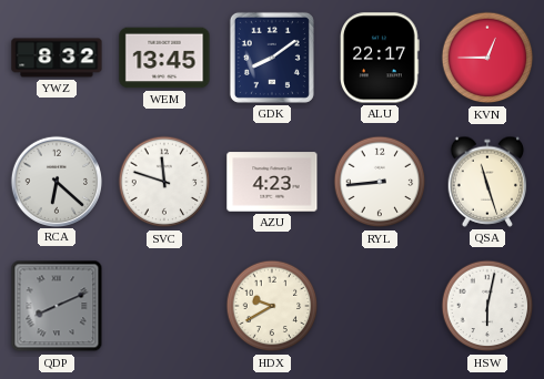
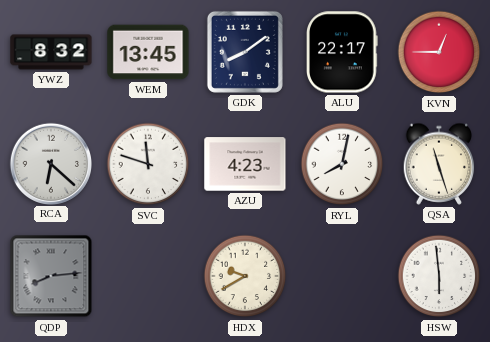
RYL: 8:44 -> 8:02
QDP: 8:11 -> 8:14
HSW: 6:02 -> 5:59
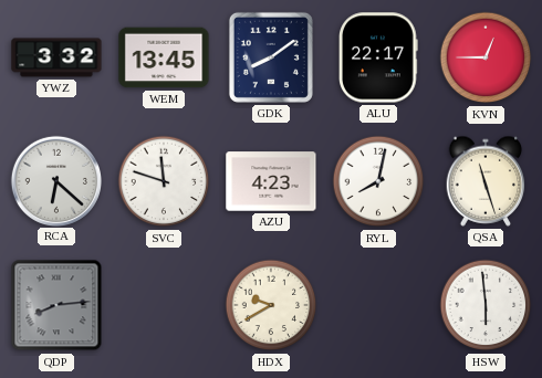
YWZ: 8:32 -> 3:32
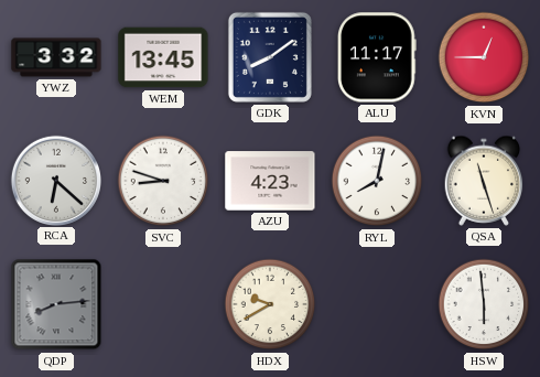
ALU: 22:17 -> 11:17
SVC: 11:48 -> 8:48
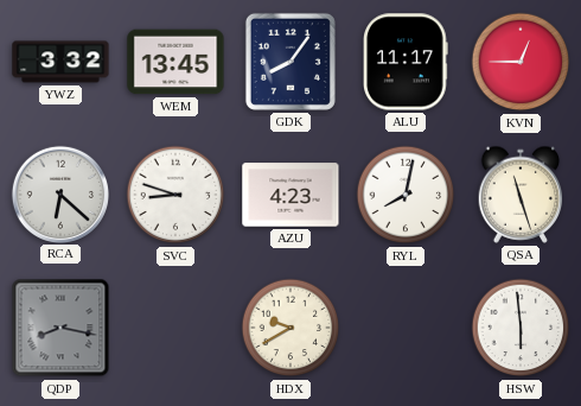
GDK: 8:09 -> 8:06
QDP: 8:14 -> 8:17
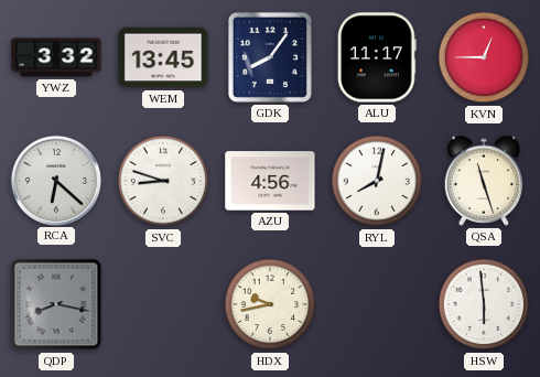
AZU: 4:23 -> 4:56
HDX: 9:40 -> 9:43
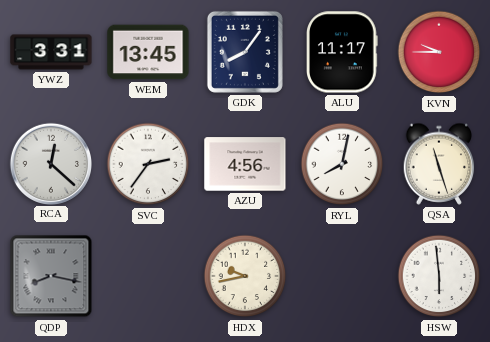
YWZ: 3:32 -> 3:31
KVN: 12:45 -> 9:45
RCA: 6:22 -> 12:22
SVC: 8:48 -> 2:36
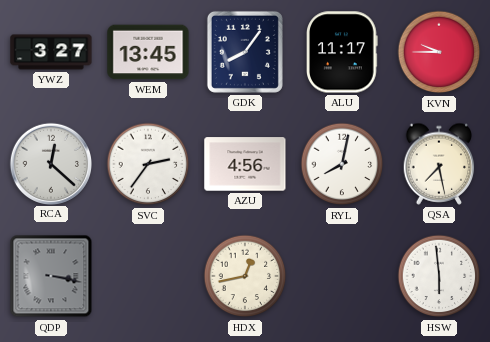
YWZ: 3:31 -> 3:27
QSA: 11:27 -> 7:28
QDP: 8:17 -> 3:17
HDX: 9:43 -> 12:43
